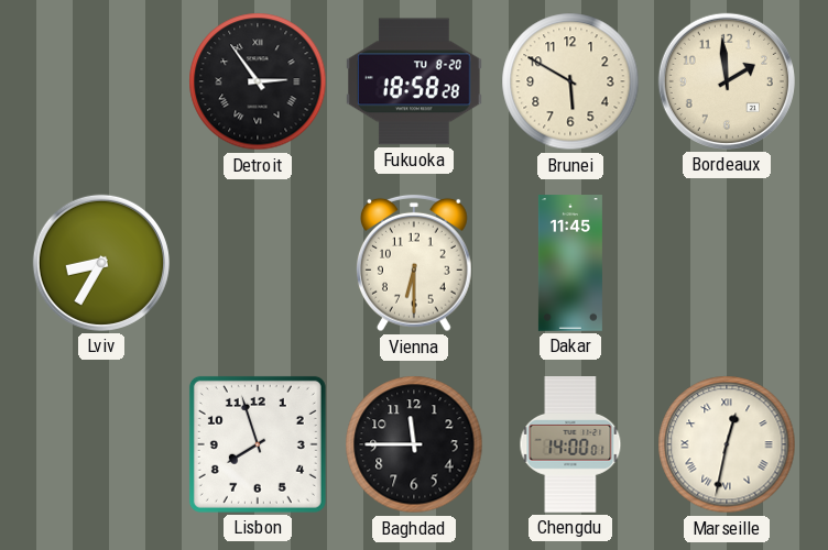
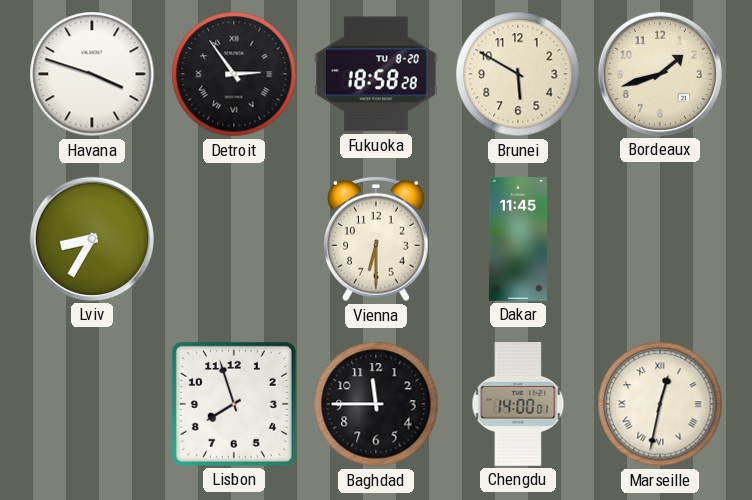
Havana: none -> 3:48
Bordeaux: 1:59 -> 1:42
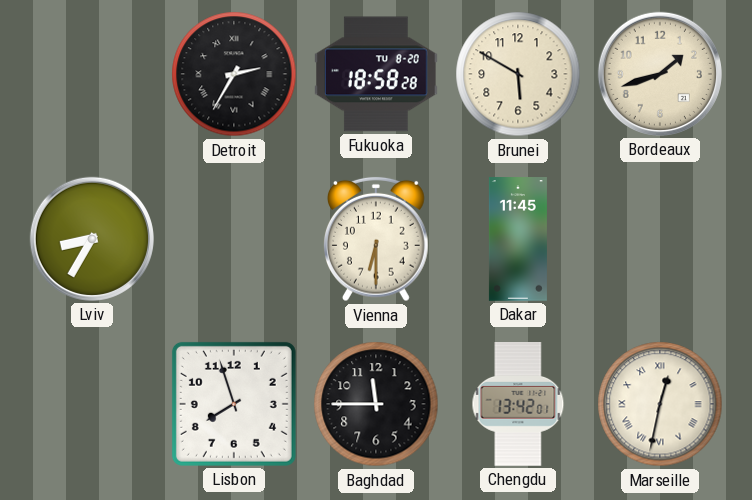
Havana: 3:48 -> none
Detroit: 2:54 -> 2:35
Chengdu: 14:00 -> 13:42
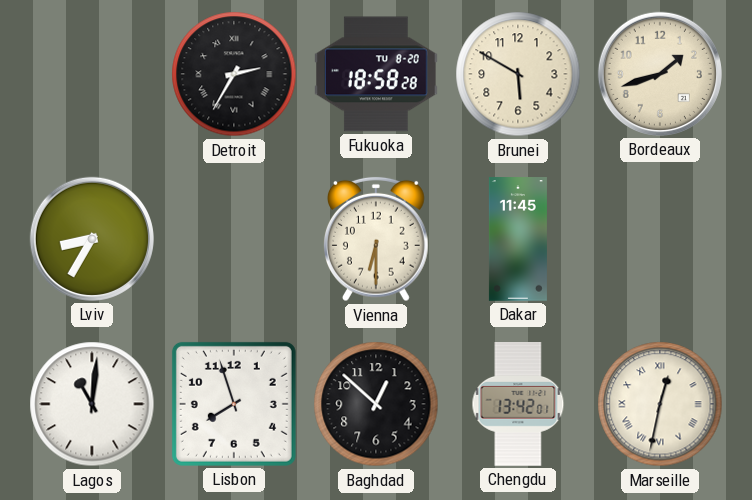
Lagos: none -> 11:01
Baghdad: 11:45 -> 12:52
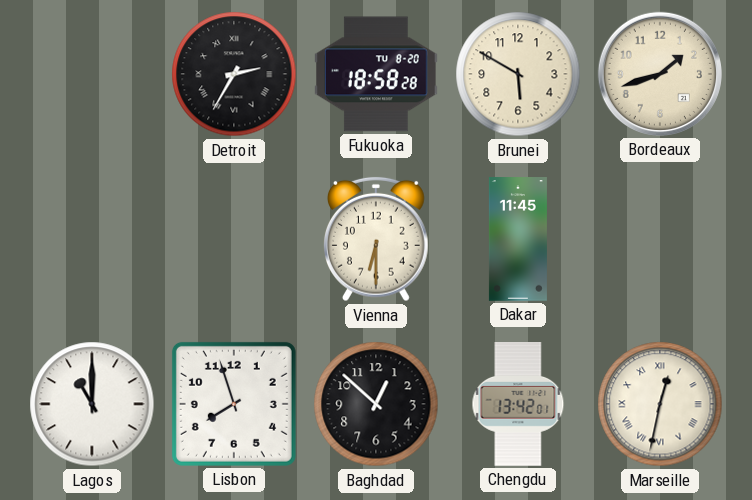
Lviv: 8:35 -> none
Lagos: 11:01 -> 11:00
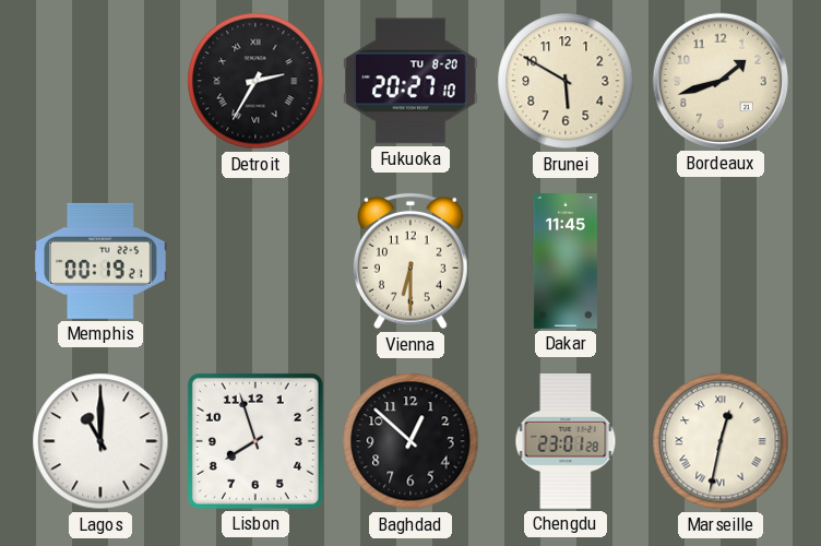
Fukuoka: 18:58 -> 20:27
Memphis: none -> 00:19
Chengdu: 13:42 -> 23:01
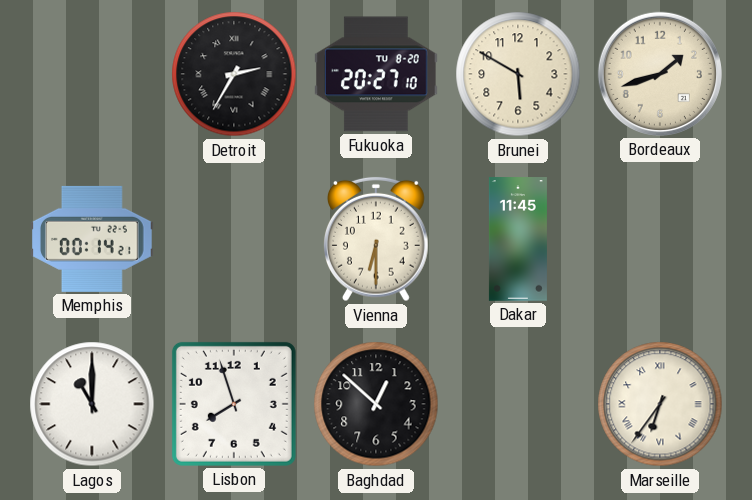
Memphis: 00:19 -> 00:14
Chengdu: 23:01 -> none
Marseille: 12:32 -> 6:36
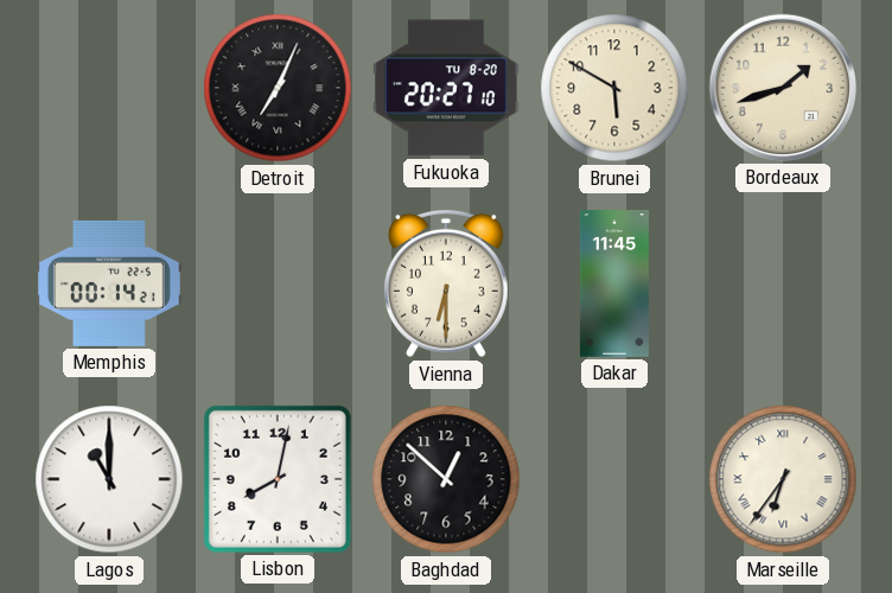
Detroit: 2:35 -> 7:04
Lisbon: 7:57 -> 8:02
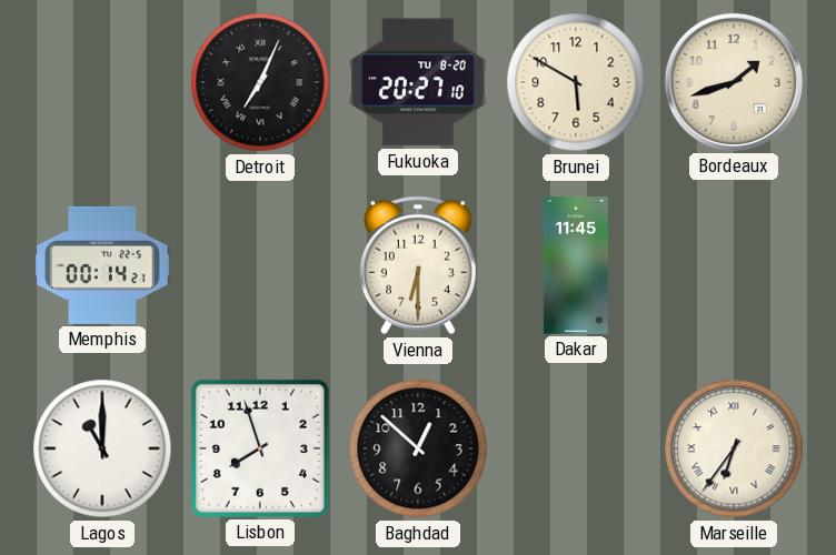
Lisbon: 8:02 -> 7:57
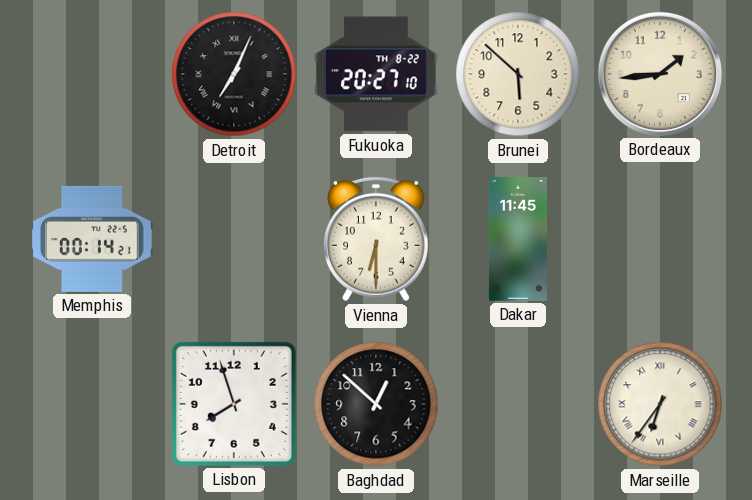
Fukuoka date: TU 8-20 -> TH 8-22
Brunei: 5:50 -> 5:52
Bordeaux: 1:42 -> 1:44
Lagos: 11:00 -> none
